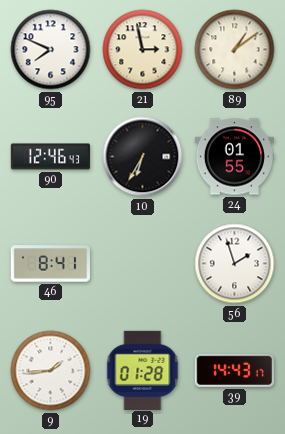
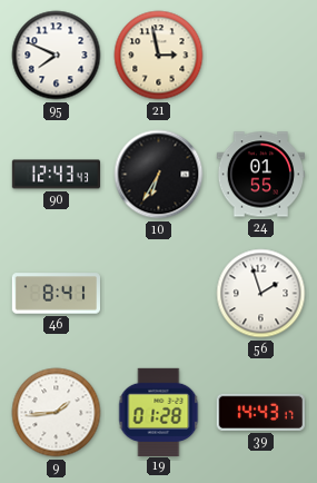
89: 1:09 -> none
90: 12:46 -> 12:43
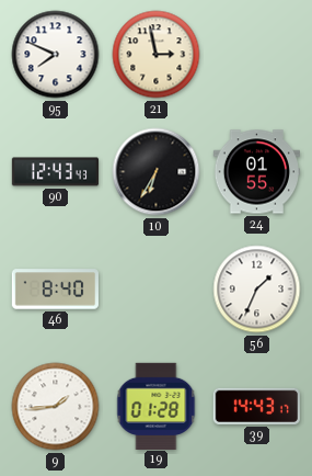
46: 8:41 -> 8:40
56: 1:57 -> 1:34
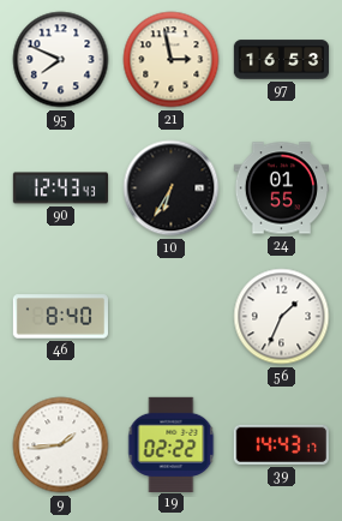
97: none -> 16:53
19: 01:28 -> 02:22
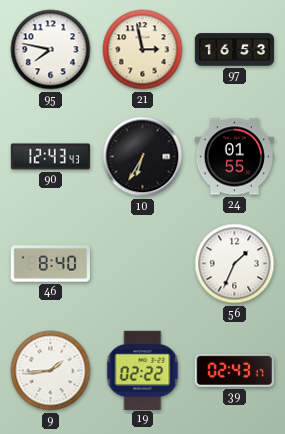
95: 7:49 -> 7:47
39: 14:43 -> 02:43
